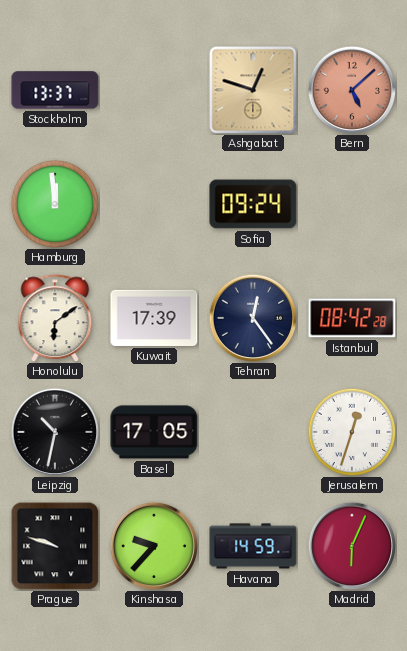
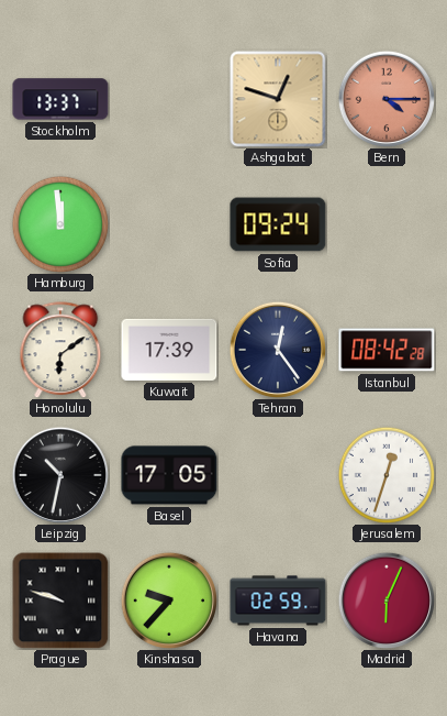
Bern: 5:08 -> 4:15
Havana: 14:59 -> 02:59
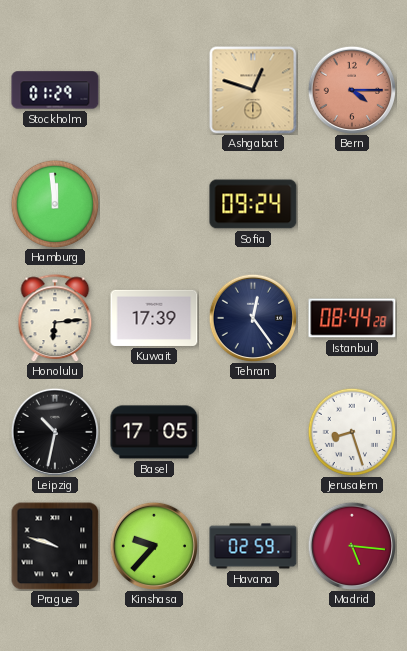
Stockholm: 13:37 -> 01:29
Honolulu: 6:09 -> 6:14
Istanbul: 08:42 -> 08:44
Jerusalem: 12:33 -> 8:27
Madrid: 6:04 -> 5:16
